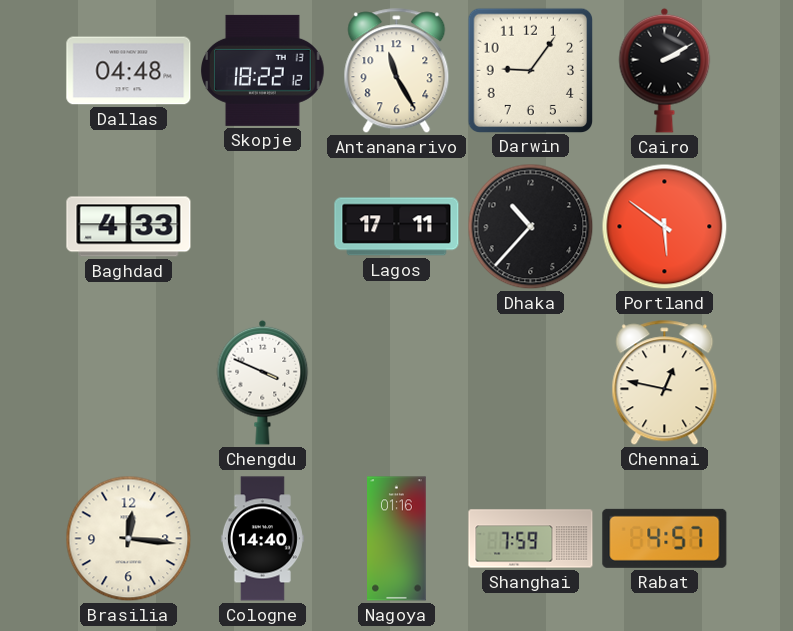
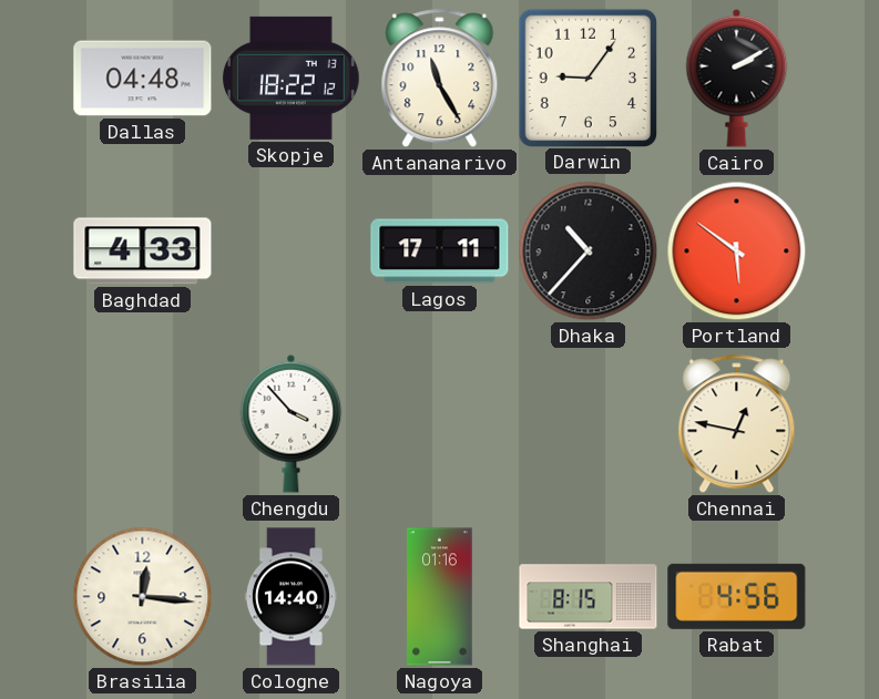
Chengdu: 3:49 -> 3:53
Shanghai: 7:59 -> 8:15
Rabat: 4:57 -> 4:56
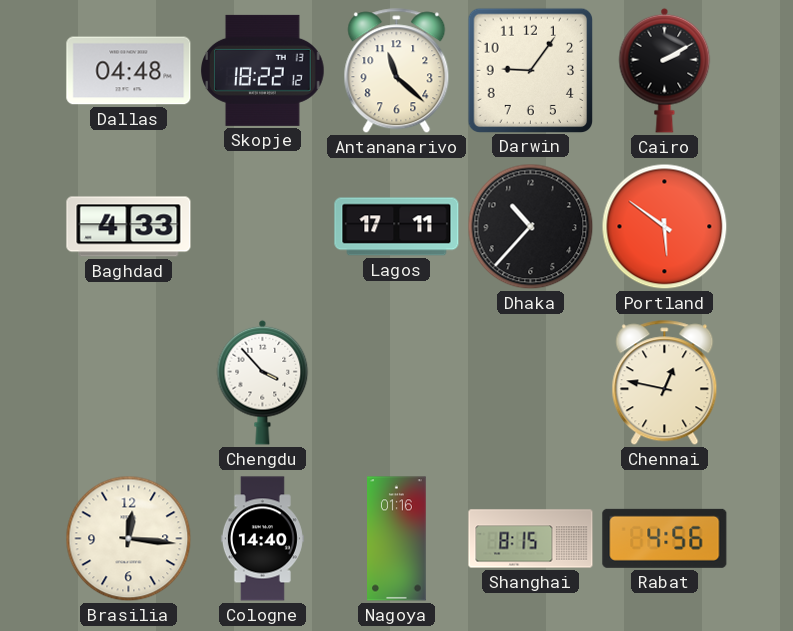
Antananarivo: 11:25 -> 11:22
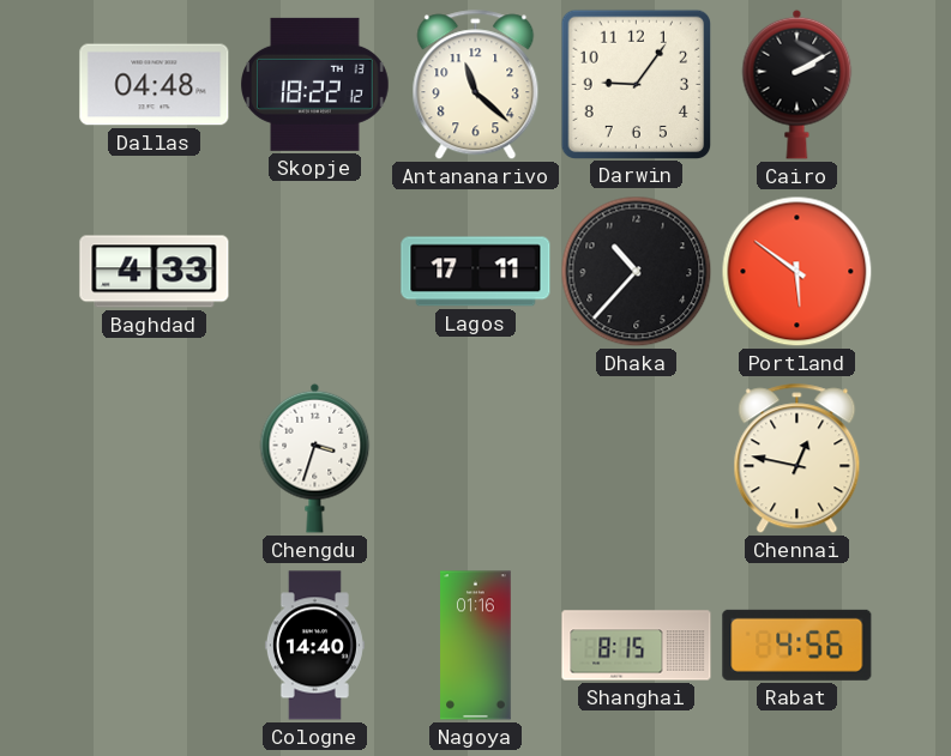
Chengdu: 3:53 -> 3:33
Brasilia: 12:16 -> none
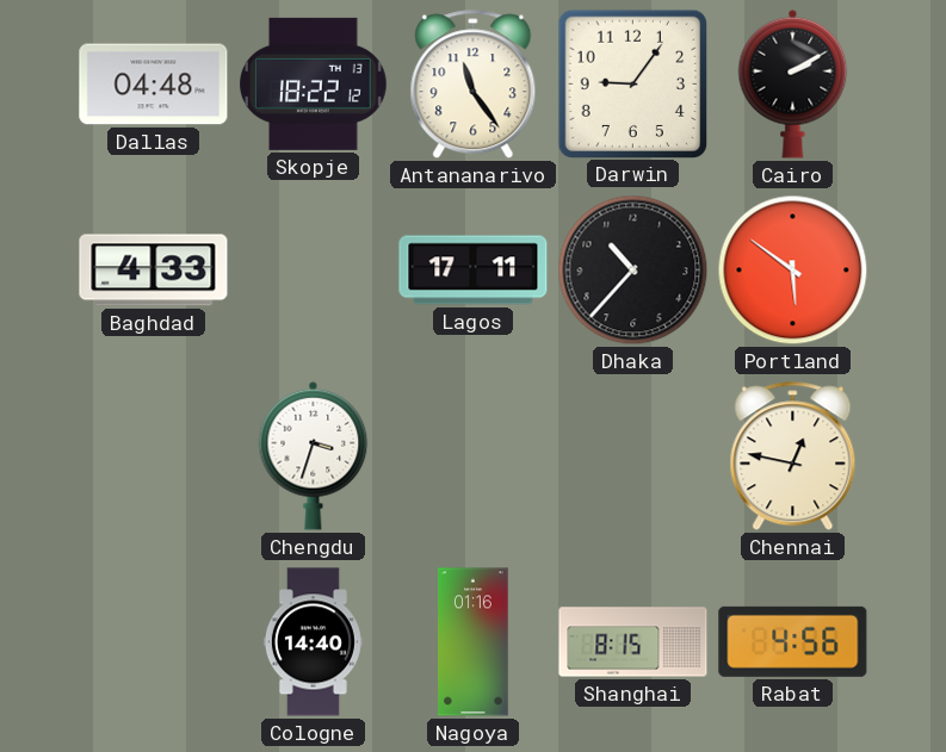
Antananarivo: 11:22 -> 11:24
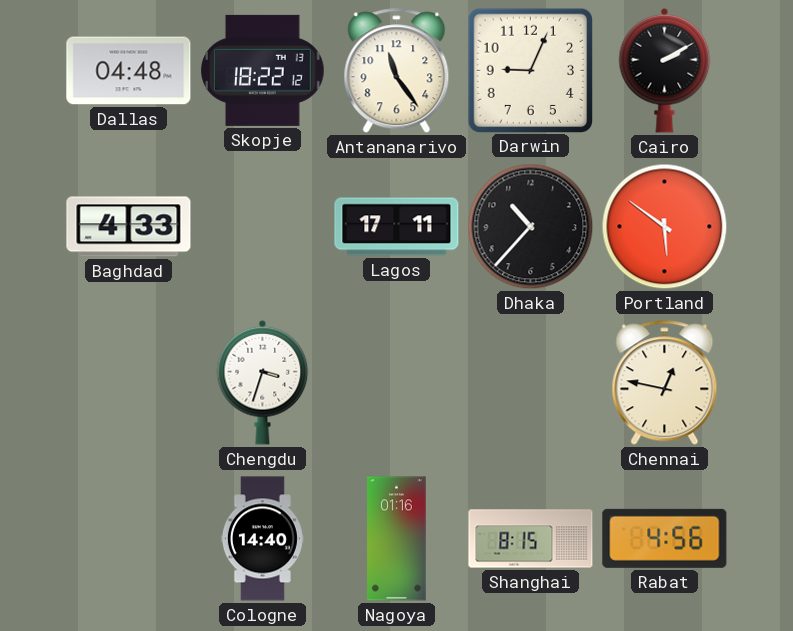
Darwin: 9:06 -> 9:04
